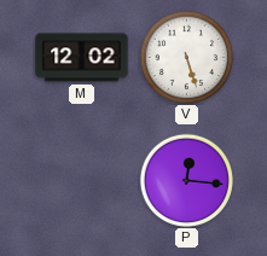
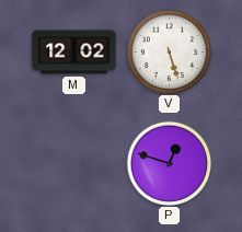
P: 12:16 -> 12:48
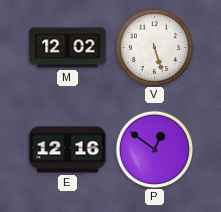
E: none -> 12:16
P: 12:48 -> 12:51
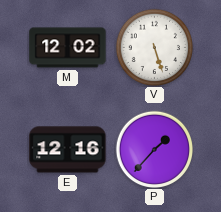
P: 12:51 -> 1:37
